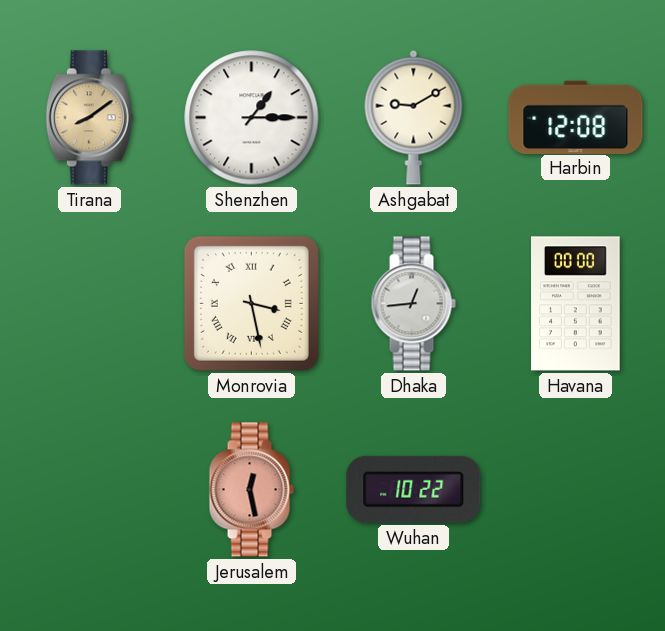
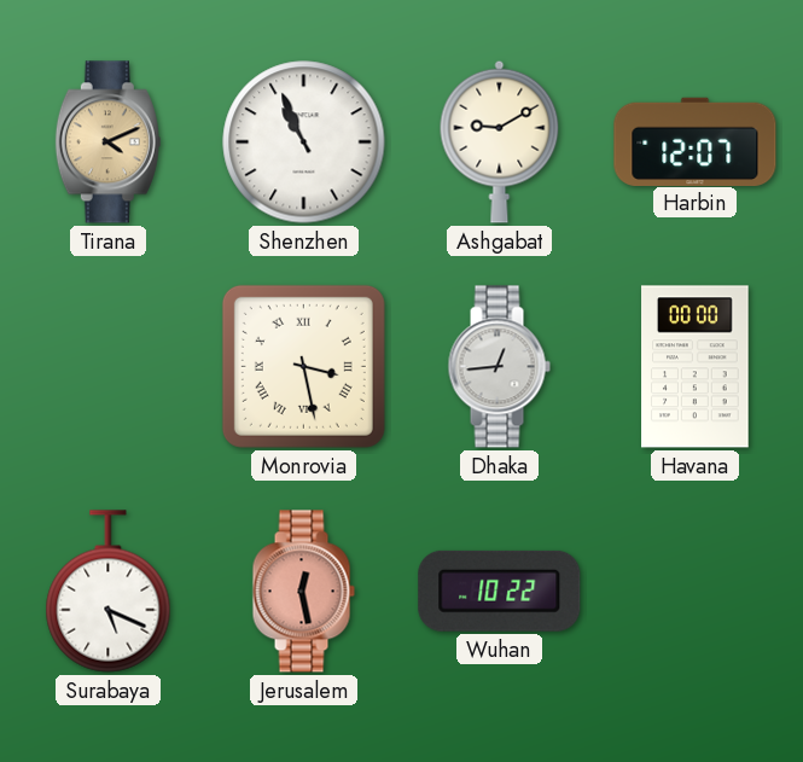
Tirana: 8:09 -> 4:11
Shenzhen: 1:15 -> 10:56
Harbin: 12:08 -> 12:07
Surabaya: none -> 5:19
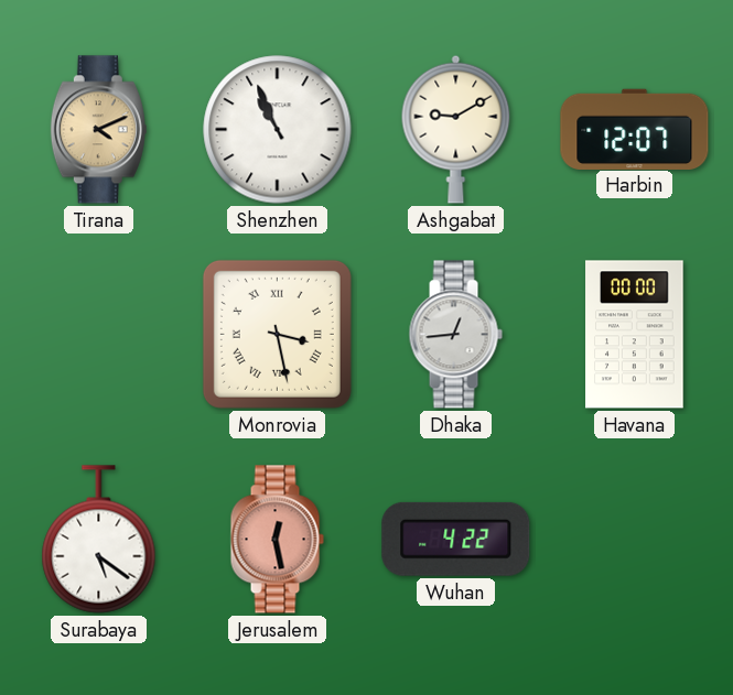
Surabaya: 5:19 -> 5:21
Wuhan: 10:22 -> 4:22
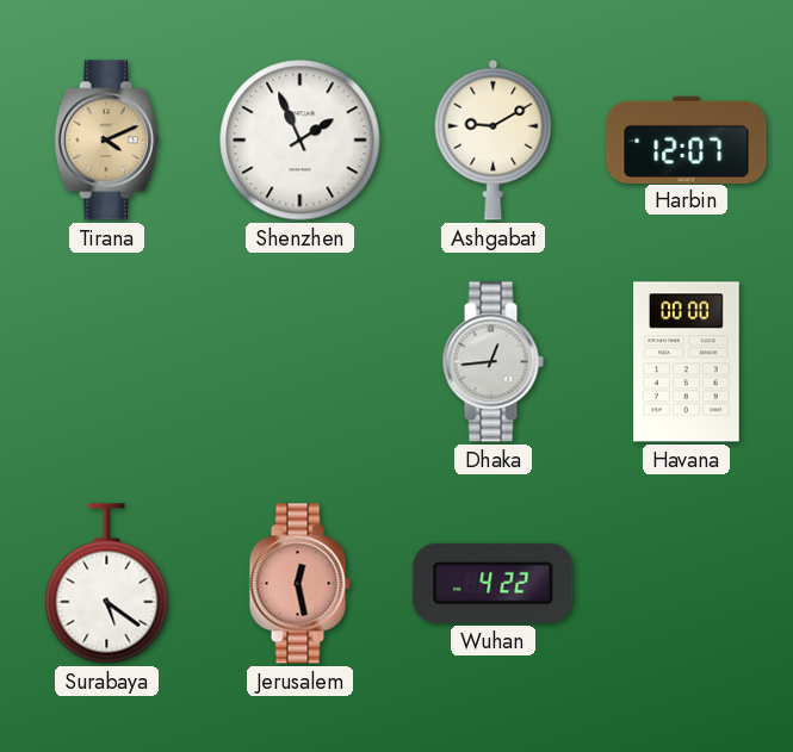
Shenzhen: 10:56 -> 1:56
Monrovia: 3:28 -> none
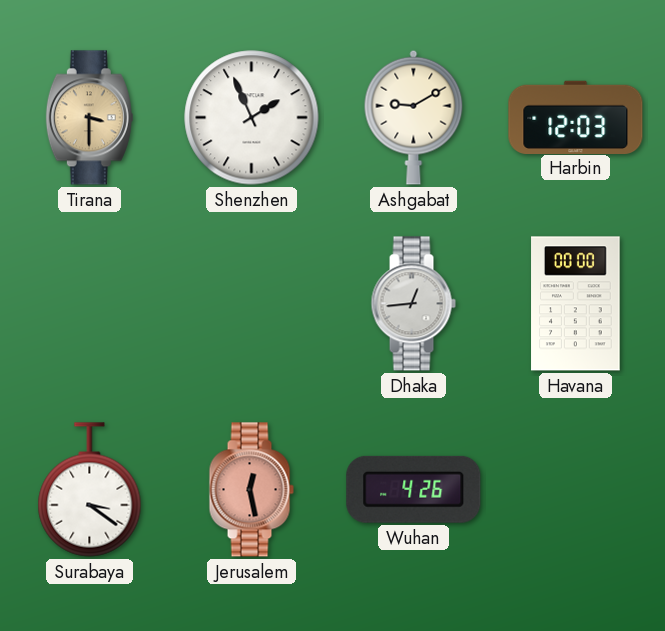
Tirana: 4:11 -> 3:30
Harbin: 12:07 -> 12:03
Surabaya: 5:21 -> 3:21
Wuhan: 4:22 -> 4:26
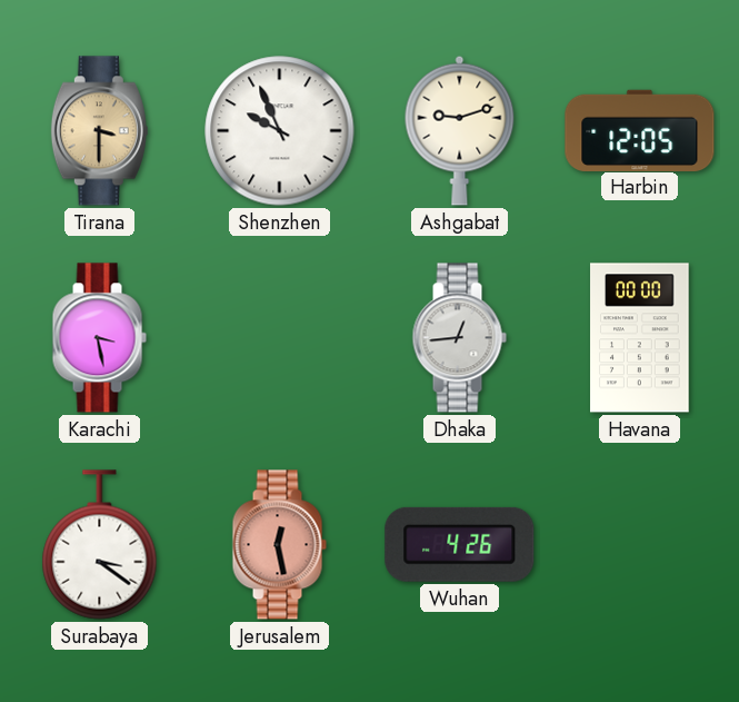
Shenzhen: 1:56 -> 9:56
Ashgabat: 9:10 -> 9:12
Harbin: 12:03 -> 12:05
Karachi: none -> 3:28
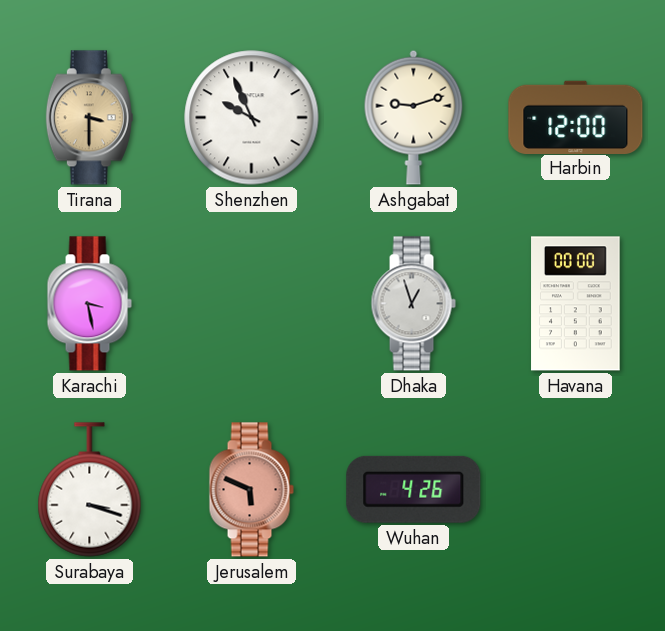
Harbin: 12:05 -> 12:00
Dhaka: 12:44 -> 12:57
Surabaya: 3:21 -> 3:18
Jerusalem: 12:28 -> 5:49
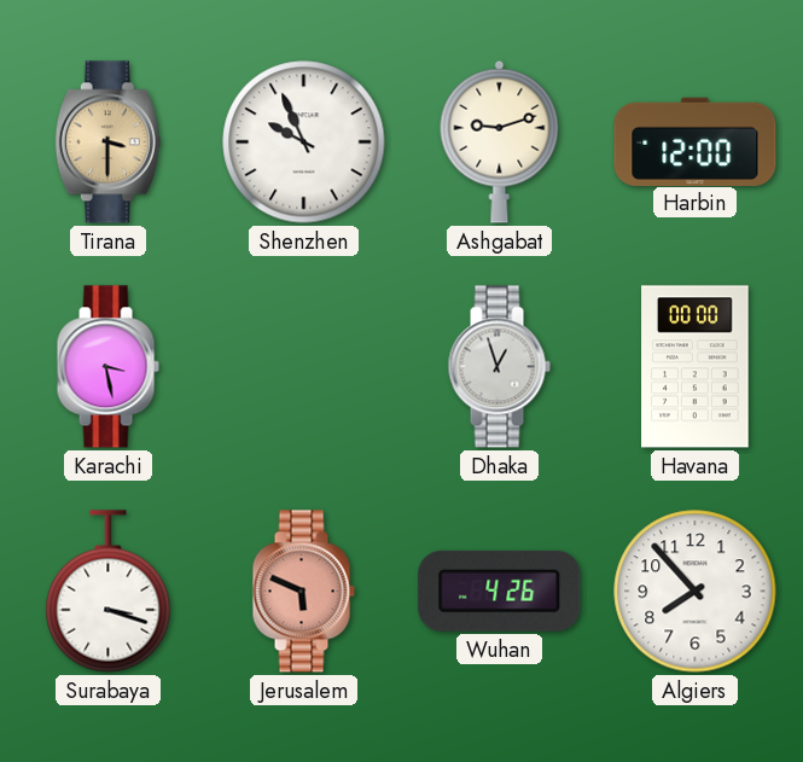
Algiers: none -> 7:53
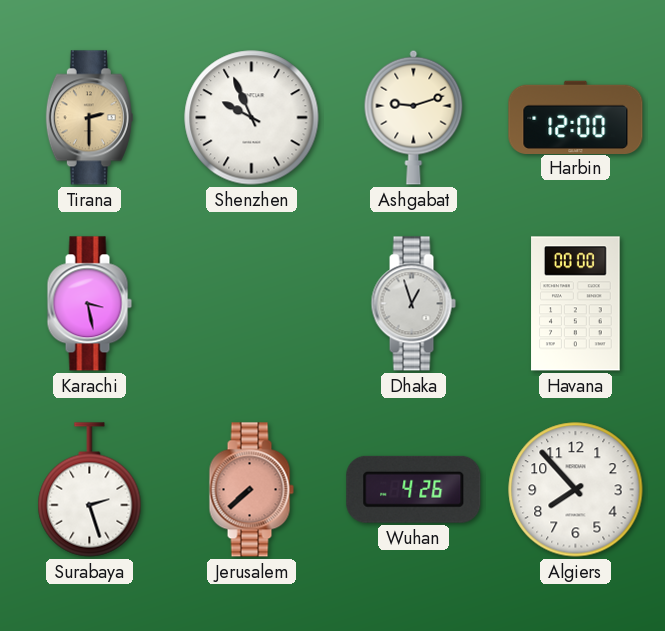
Tirana: 3:30 -> 2:30
Surabaya: 3:18 -> 2:27
Jerusalem: 5:49 -> 7:38
